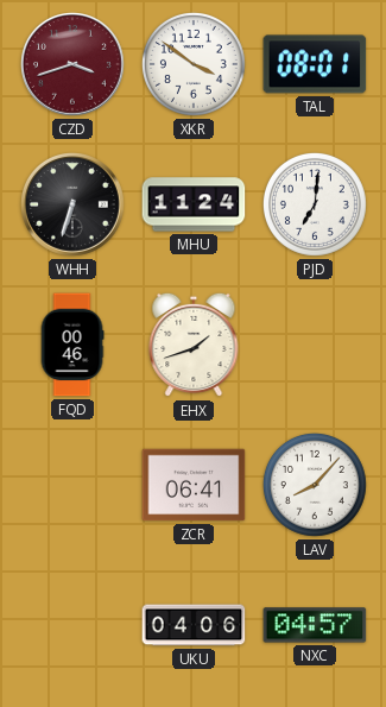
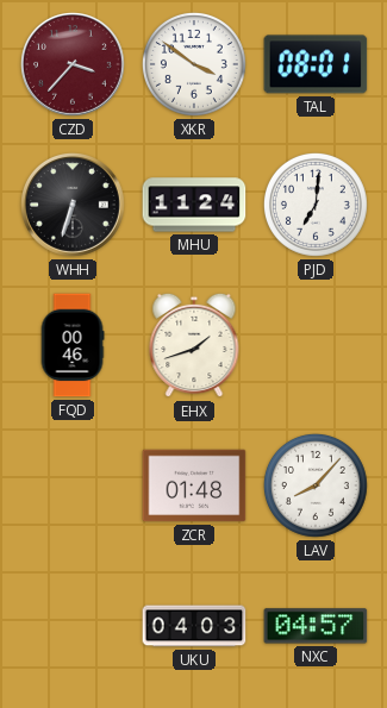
CZD: 3:42 -> 3:37
ZCR: 06:41 -> 01:48
UKU: 04:06 -> 04:03
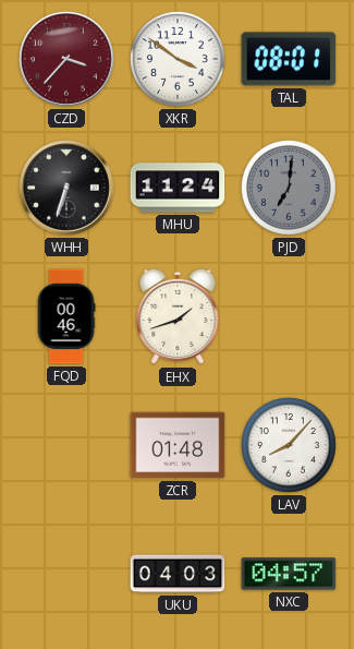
PJD dial: white -> grey
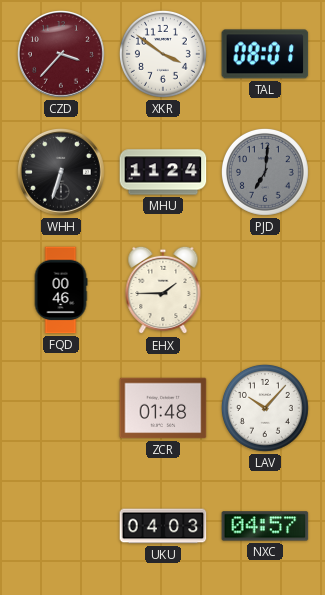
EHX: 1:42 -> 1:45
LAV: 8:07 -> 10:07
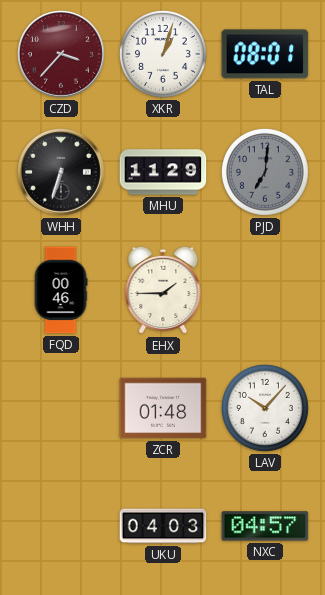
XKR: 3:51 -> 1:03
MHU: 11:24 -> 11:29
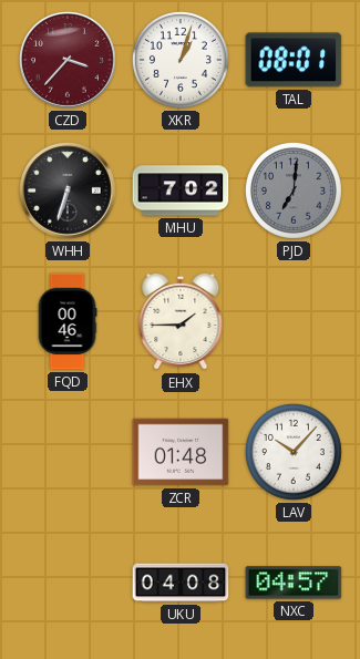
MHU: 11:29 -> 7:02
UKU: 04:03 -> 04:08
